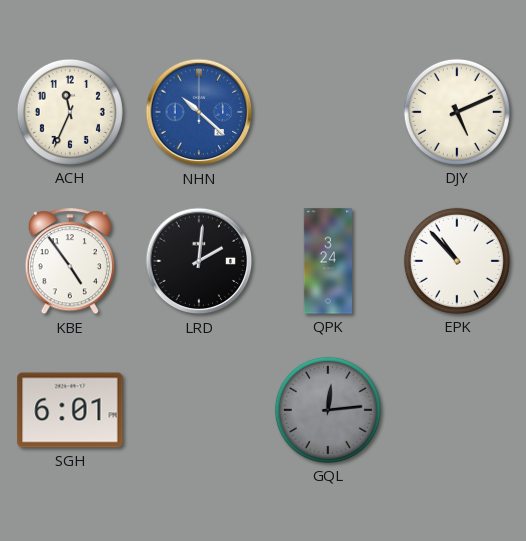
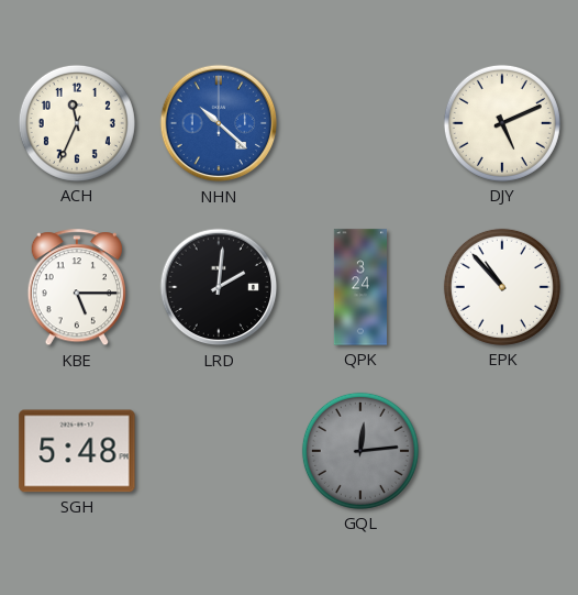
KBE: 4:54 -> 5:15
SGH: 6:01 -> 5:48
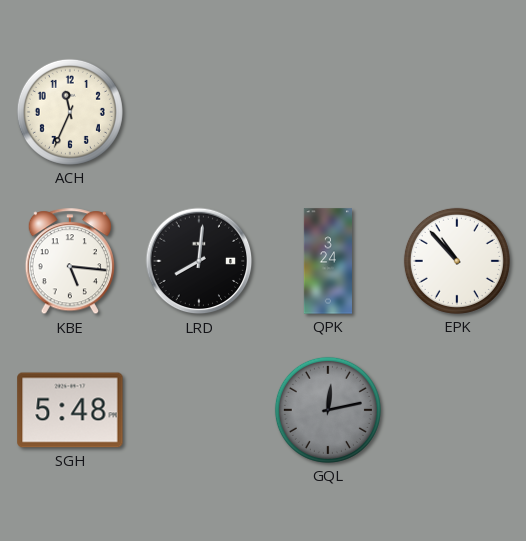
NHN: 10:22 -> none
DJY: 5:11 -> none
KBE: 5:15 -> 5:16
LRD: 2:01 -> 8:01
GQL: 12:14 -> 12:13
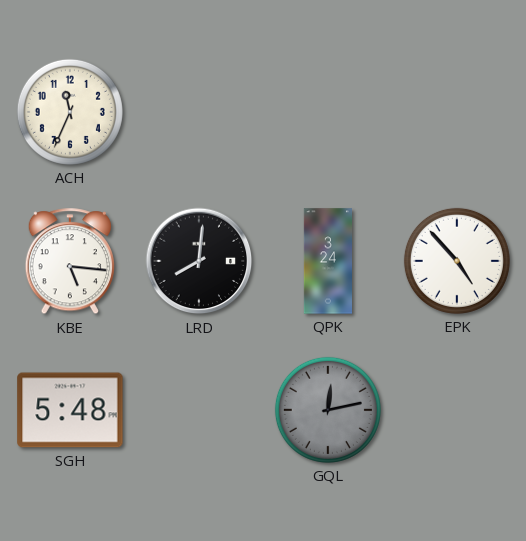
EPK: 10:53 -> 4:53
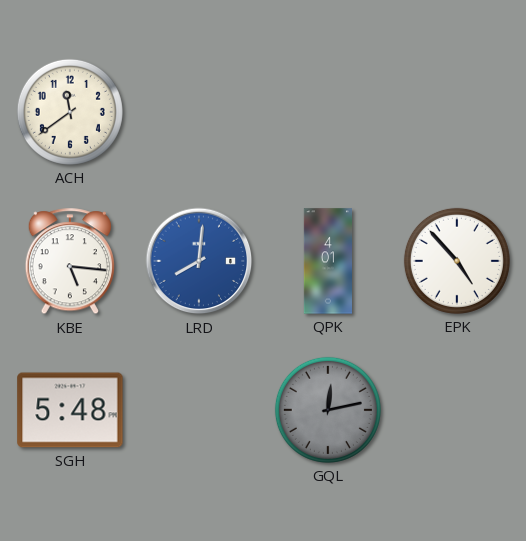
ACH: 11:34 -> 11:39
LRD dial: black -> blue
QPK: 3:24 -> 4:01
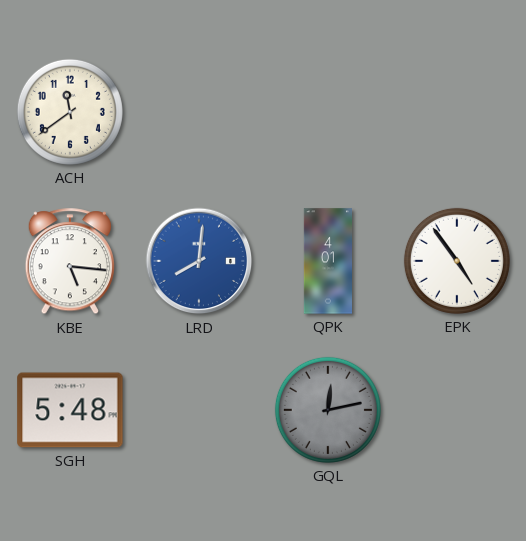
EPK: 4:53 -> 4:54
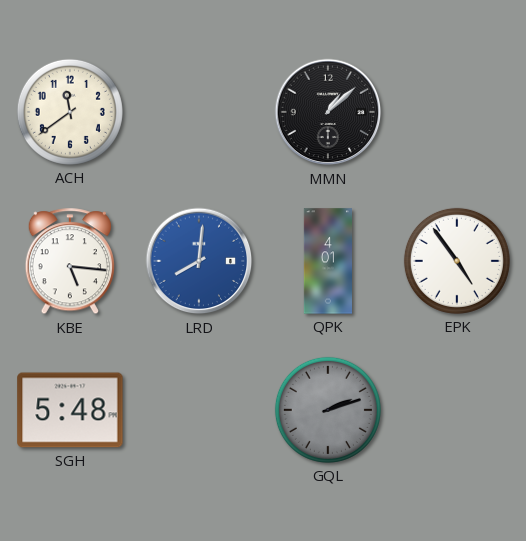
MMN: none -> 1:08
GQL: 12:13 -> 2:12
